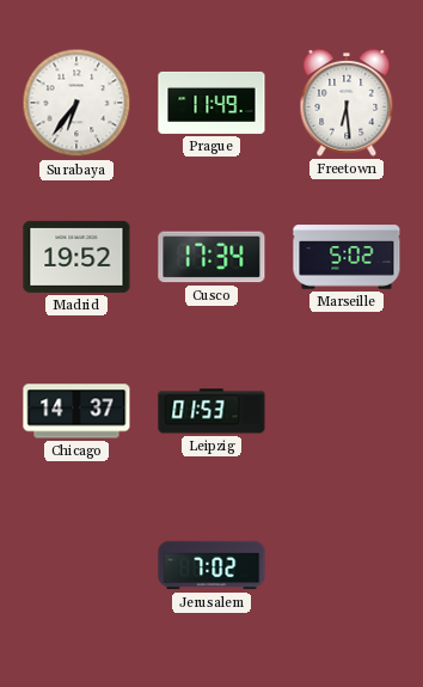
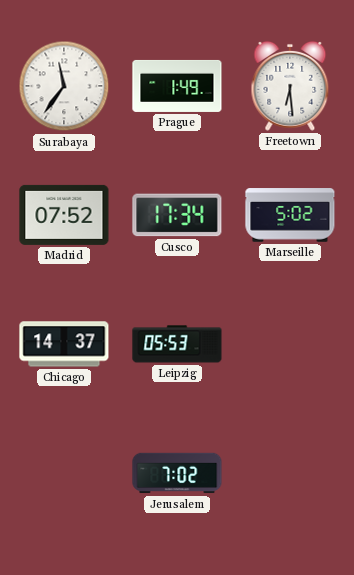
Surabaya: 6:36 -> 11:36
Prague: 11:49 -> 1:49
Madrid: 19:52 -> 07:52
Leipzig: 01:53 -> 05:53
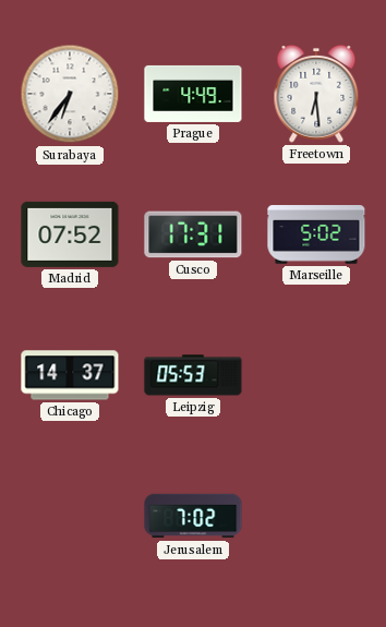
Surabaya: 11:36 -> 6:36
Prague: 1:49 -> 4:49
Cusco: 17:34 -> 17:31
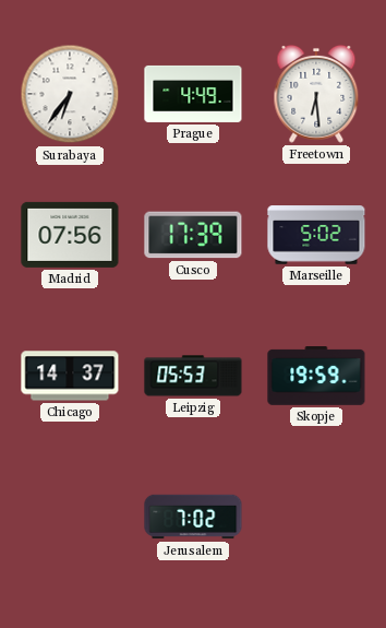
Madrid: 07:52 -> 07:56
Cusco: 17:31 -> 17:39
Skopje: none -> 19:59
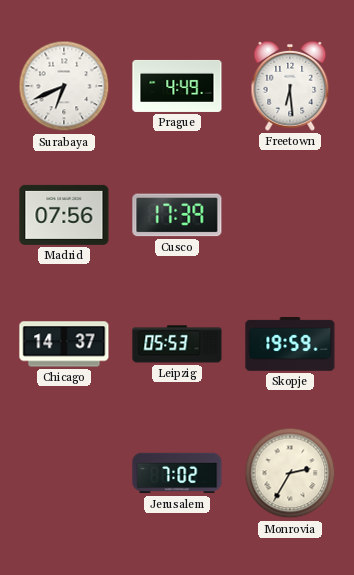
Surabaya: 6:36 -> 6:41
Marseille: 5:02 -> none
Monrovia: none -> 2:35
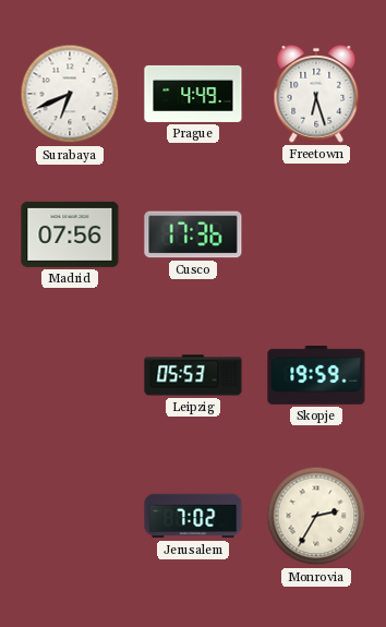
Freetown: 6:29 -> 6:27
Cusco: 17:39 -> 17:36
Chicago: 14:37 -> none
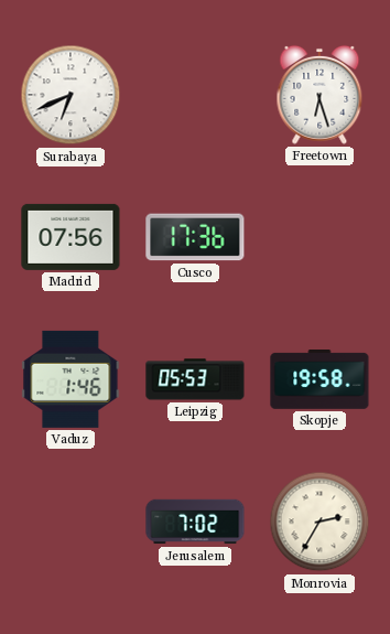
Prague: 4:49 -> none
Vaduz: none -> 1:46
Skopje: 19:59 -> 19:58
